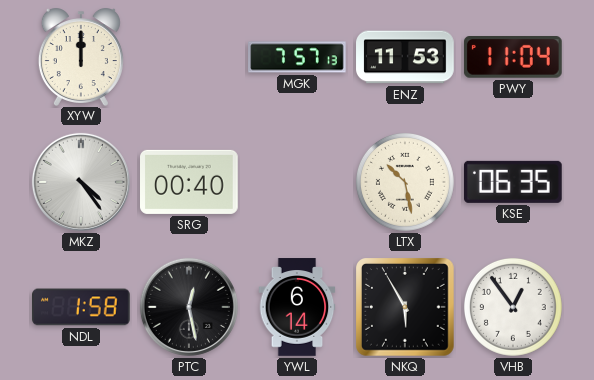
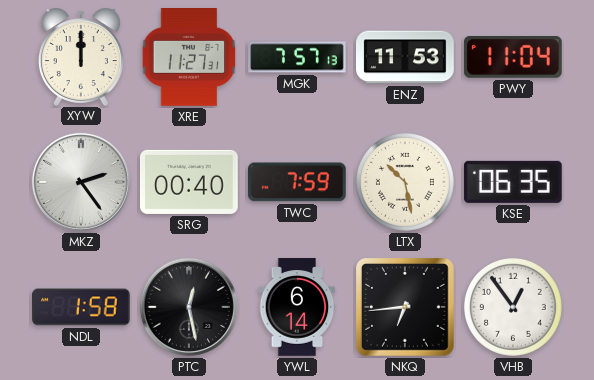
XRE: none -> 11:27
MKZ: 4:24 -> 2:24
TWC: none -> 7:59
NKQ: 5:55 -> 6:44
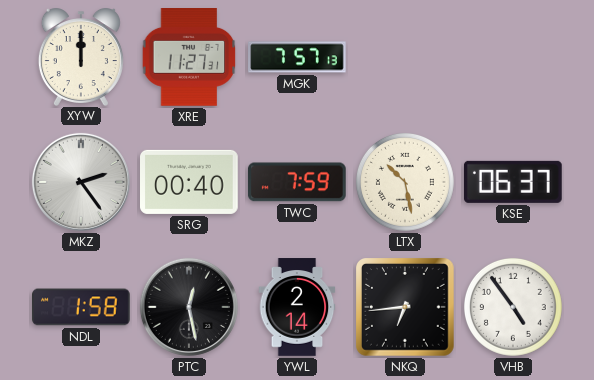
ENZ: 11:53 -> none
PWY: 11:04 -> none
KSE: 06:35 -> 06:37
YWL: 6:14 -> 2:14
VHB: 12:54 -> 4:54
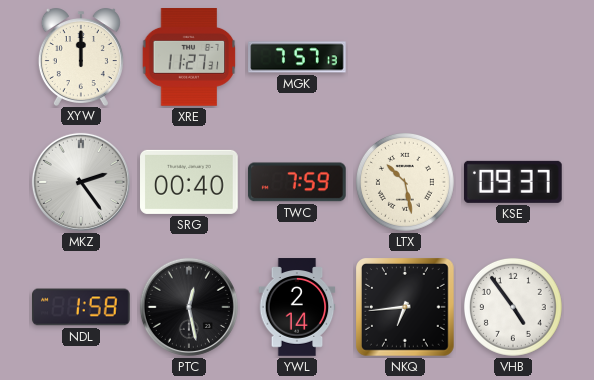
KSE: 06:37 -> 09:37
